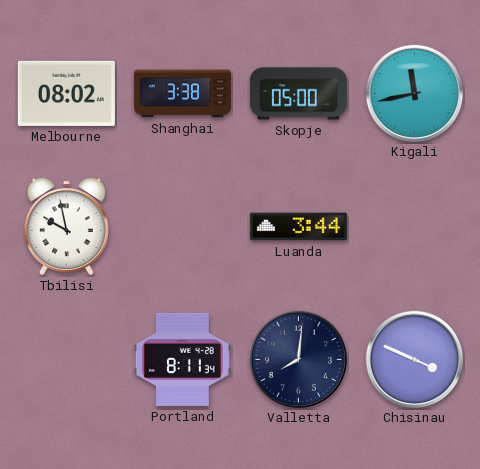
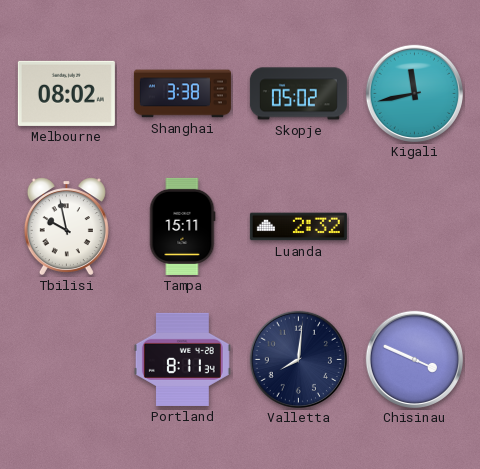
Skopje: 05:00 -> 05:02
Tampa: none -> 15:11
Luanda: 3:44 -> 2:32
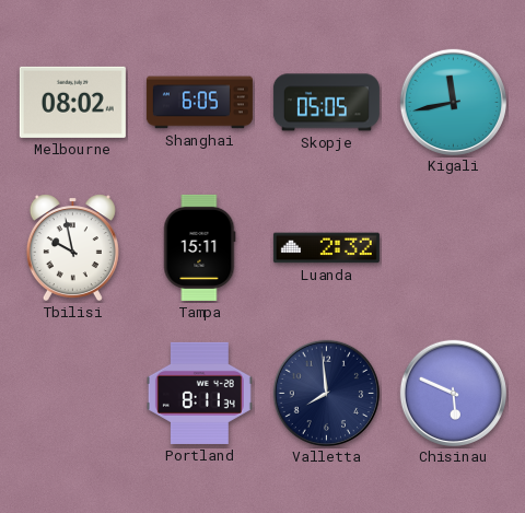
Shanghai: 3:38 -> 6:05
Skopje: 05:02 -> 05:05
Valletta: 8:01 -> 7:59
Chisinau: 3:49 -> 5:49
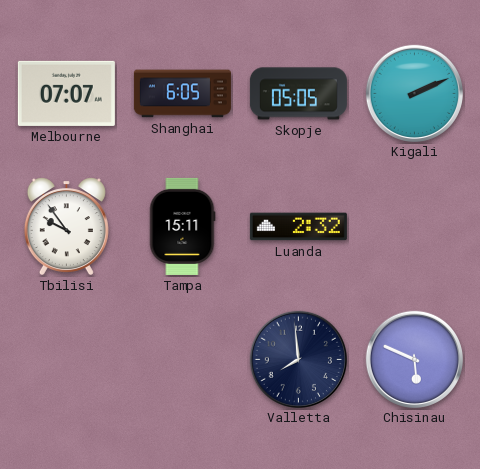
Melbourne: 08:02 -> 07:07
Kigali: 11:43 -> 2:11
Tbilisi: 9:58 -> 9:54
Portland: 8:11 -> none
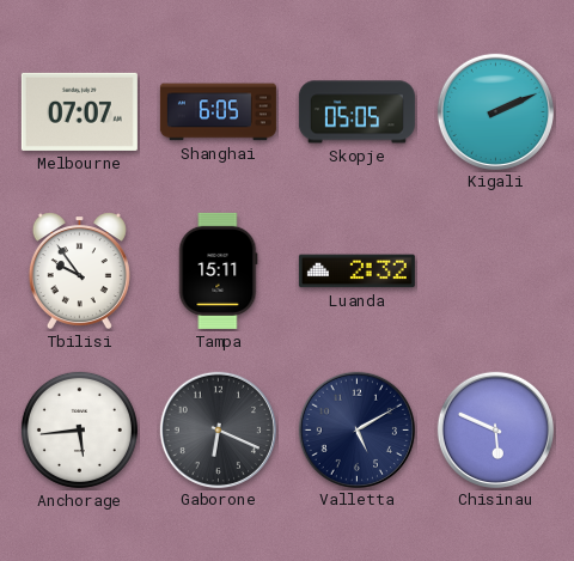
Anchorage: none -> 5:44
Gaborone: none -> 6:19
Valletta: 7:59 -> 5:10
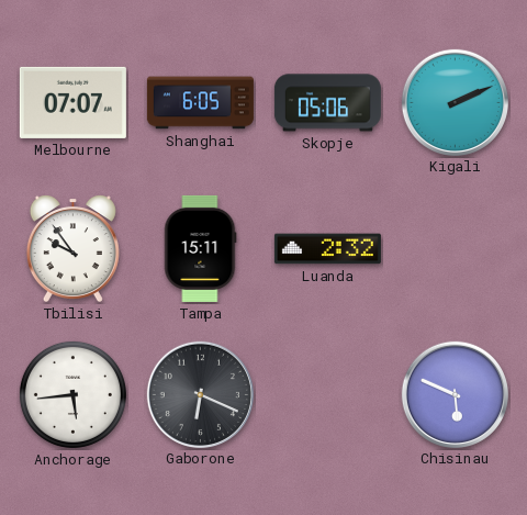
Skopje: 05:05 -> 05:06
Valletta: 5:10 -> none
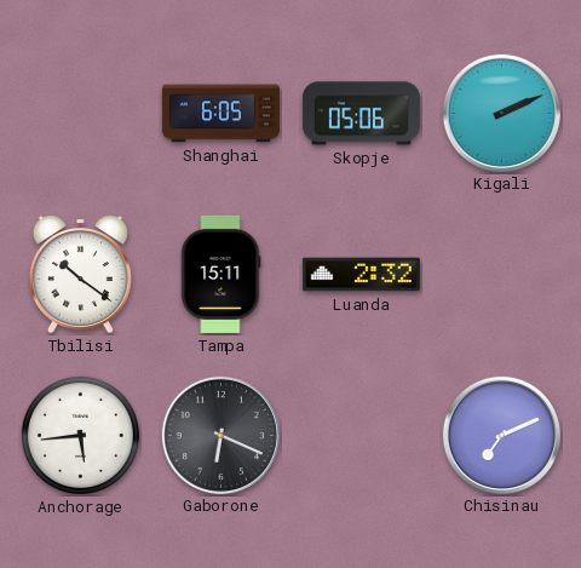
Melbourne: 07:07 -> none
Tbilisi: 9:54 -> 10:21
Chisinau: 5:49 -> 7:11
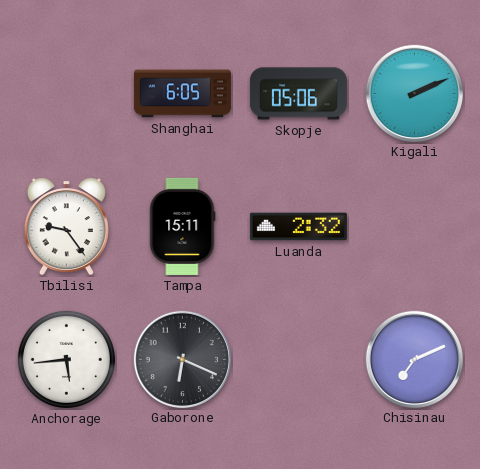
Tbilisi: 10:21 -> 9:24
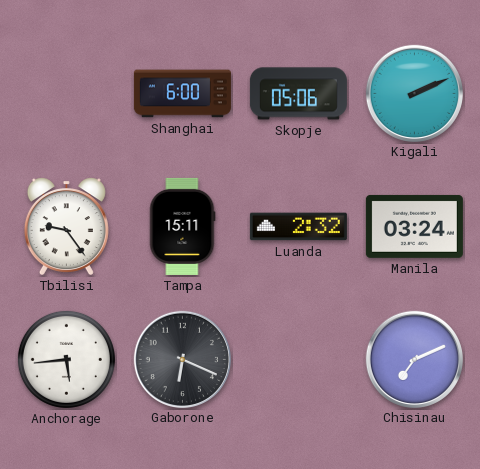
Shanghai: 6:05 -> 6:00
Manila: none -> 03:24
